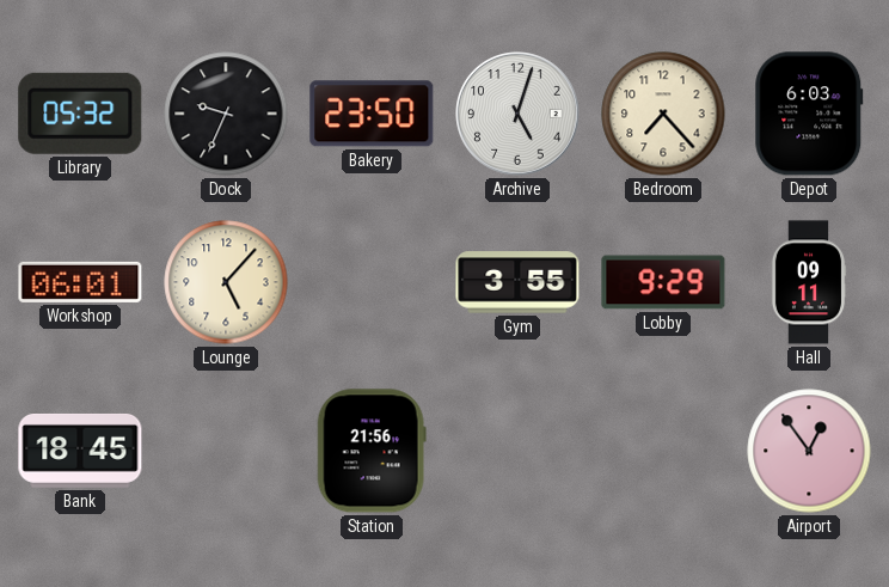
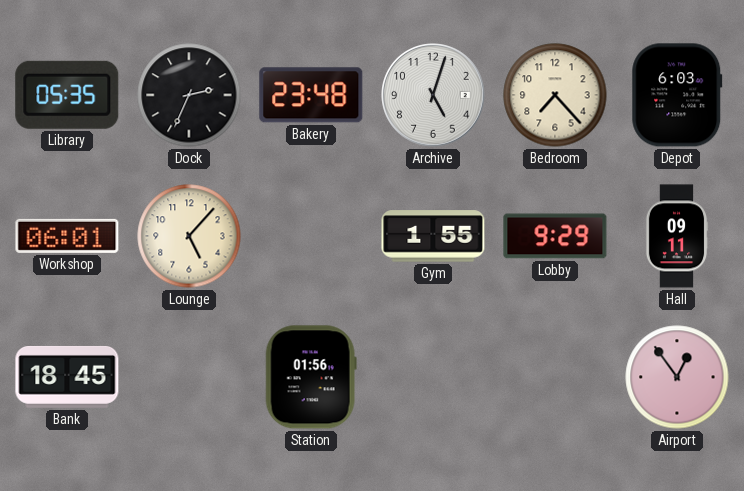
Library: 05:32 -> 05:35
Dock: 9:34 -> 2:34
Bakery: 23:50 -> 23:48
Gym: 3:55 -> 1:55
Station: 21:56 -> 01:56
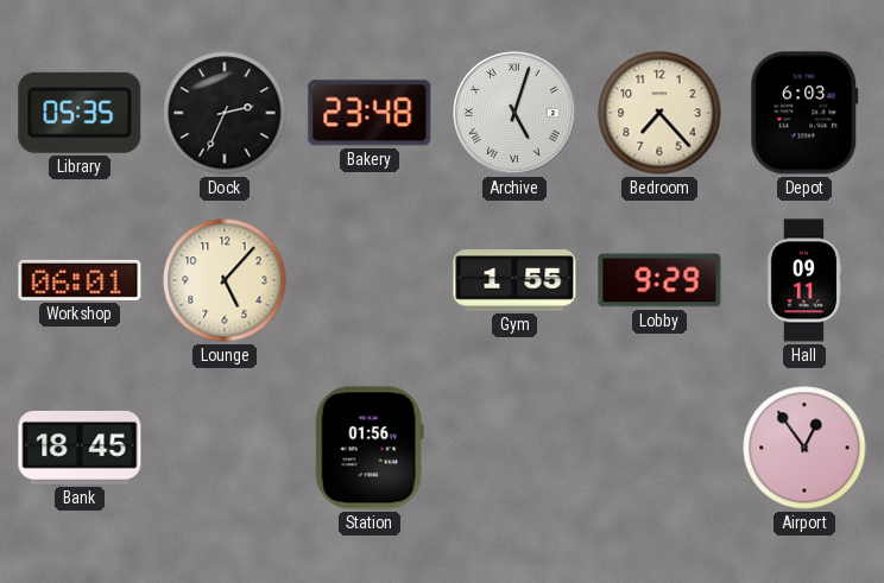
Archive numerals: Arabic -> Roman
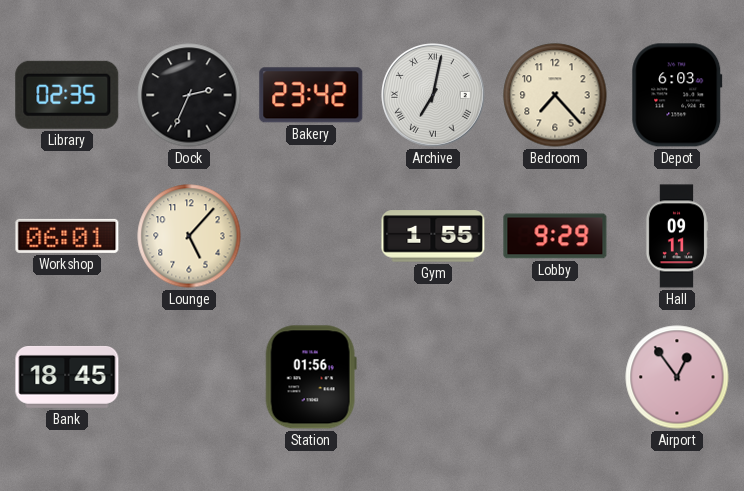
Library: 05:35 -> 02:35
Bakery: 23:48 -> 23:42
Archive: 5:03 -> 7:02
